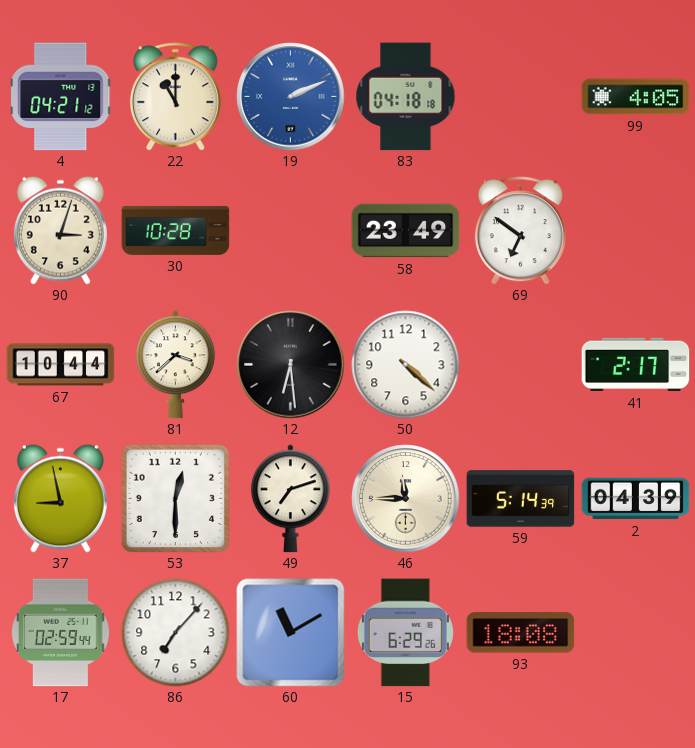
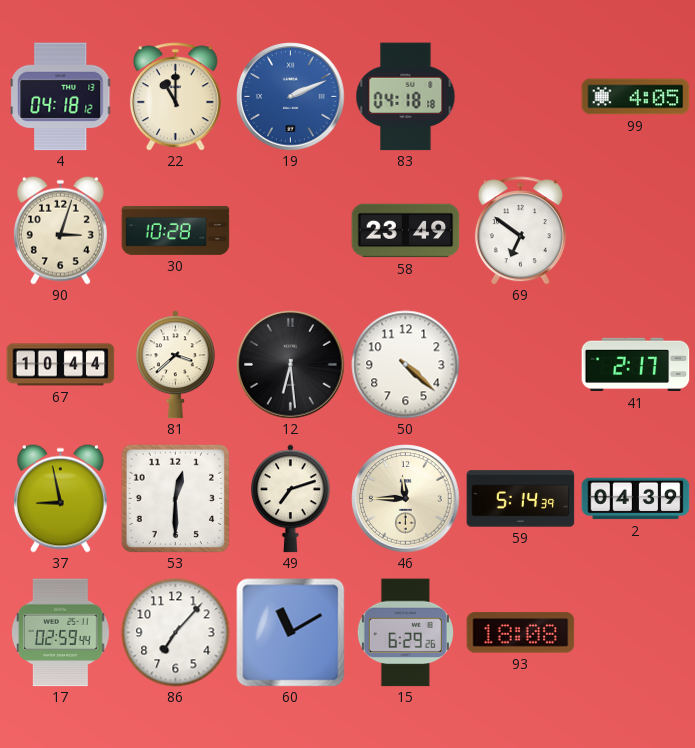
4: 04:21 -> 04:18
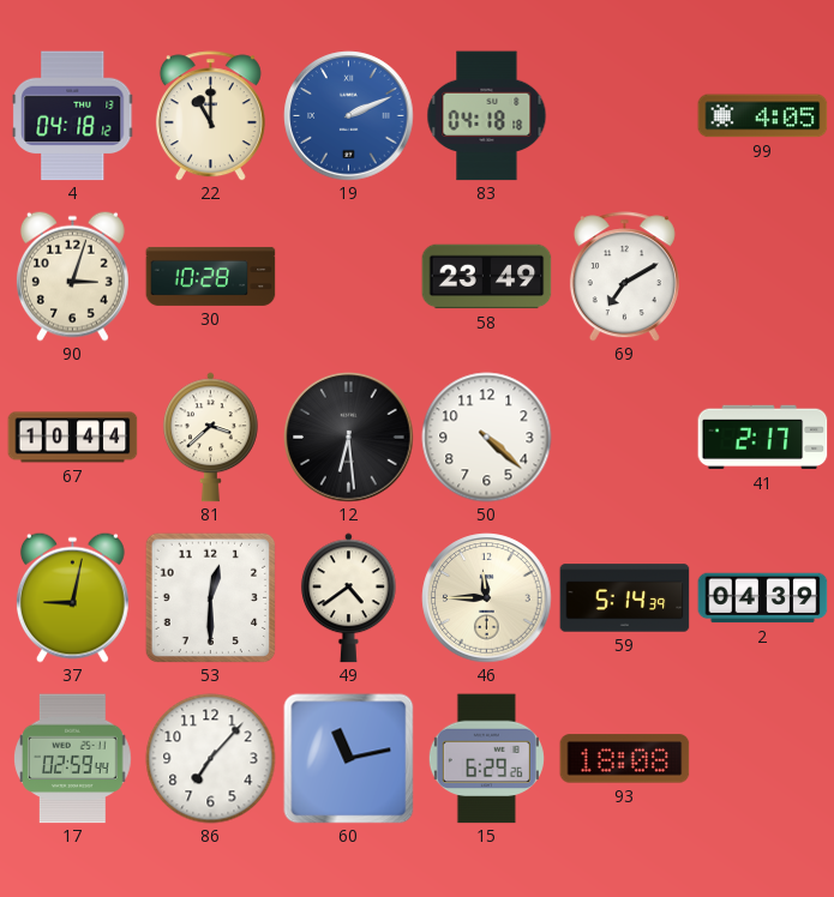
69: 6:51 -> 7:10
37: 8:58 -> 9:02
49: 7:12 -> 4:39
60: 11:10 -> 11:13
